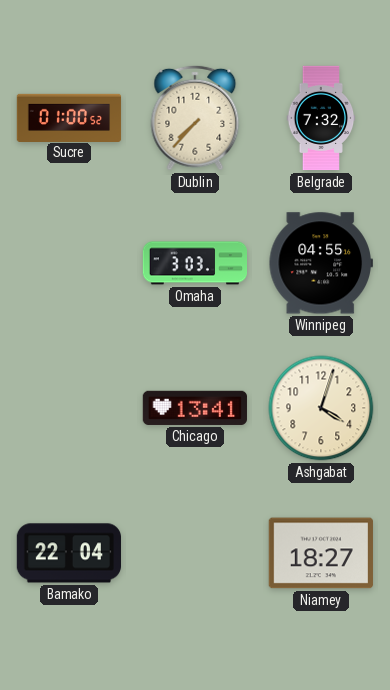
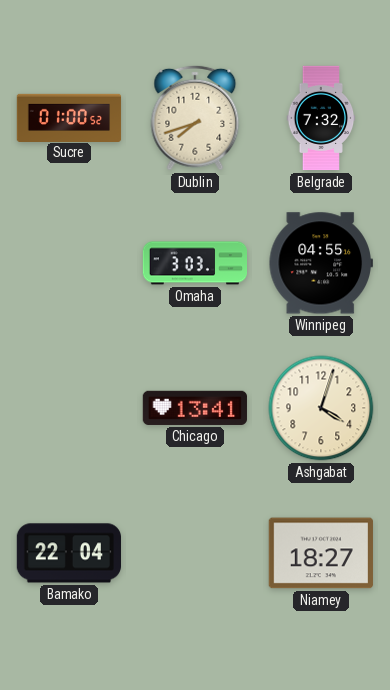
Dublin: 7:37 -> 7:42
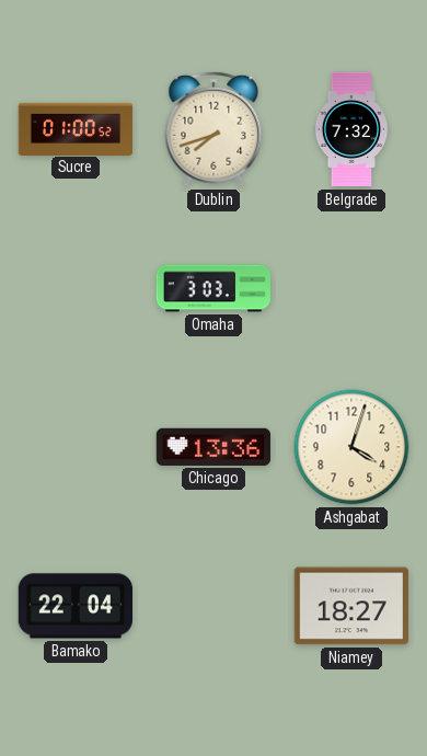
Winnipeg: 04:55 -> none
Chicago: 13:41 -> 13:36
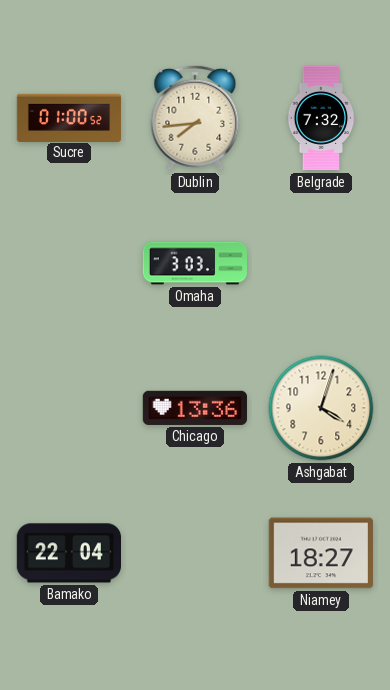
Dublin: 7:42 -> 7:44
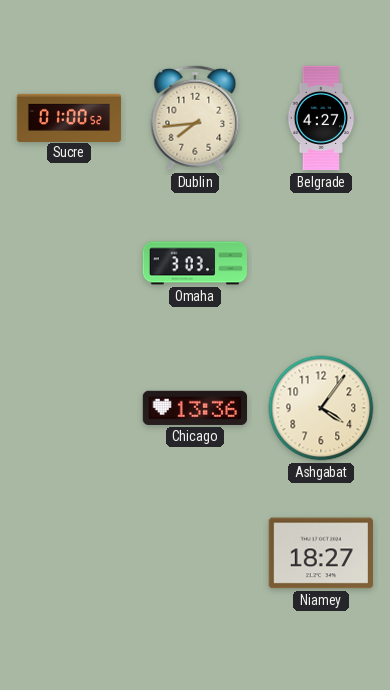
Belgrade: 7:32 -> 4:27
Ashgabat: 4:03 -> 4:06
Bamako: 22:04 -> none
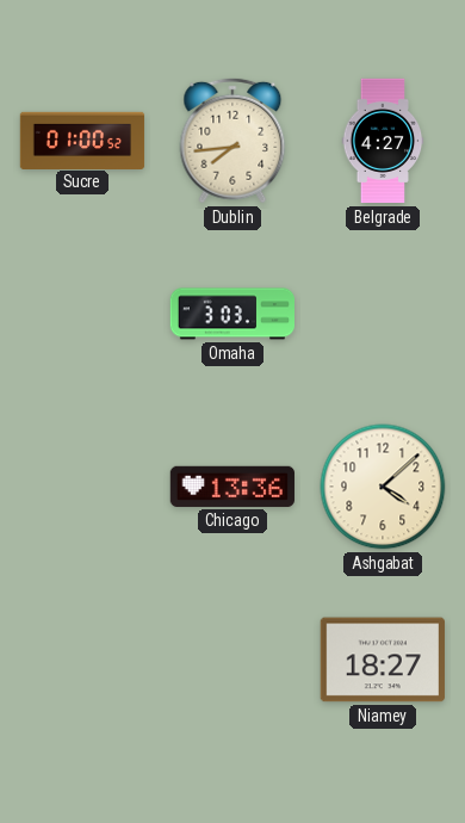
Ashgabat: 4:06 -> 4:08
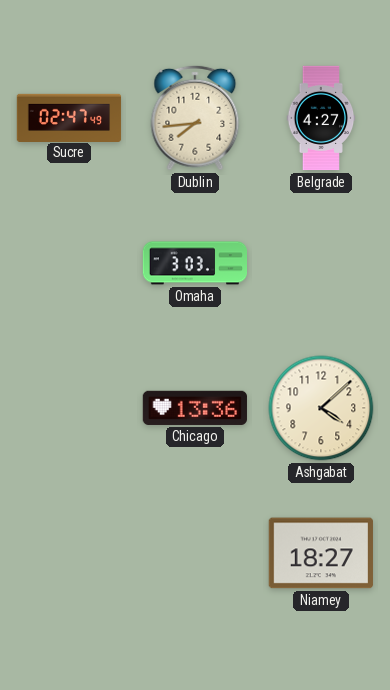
Sucre: 01:00 -> 02:47
